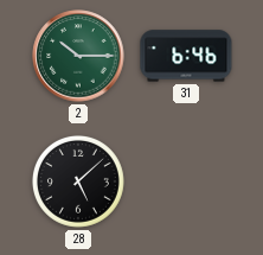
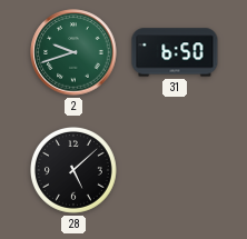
2: 10:15 -> 9:42
31: 6:46 -> 6:50
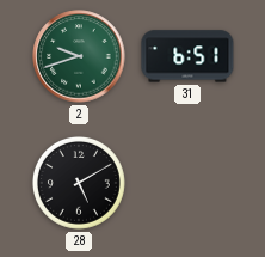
31: 6:50 -> 6:51
28: 5:08 -> 5:10
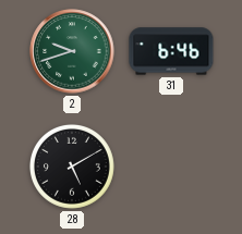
31: 6:51 -> 6:46
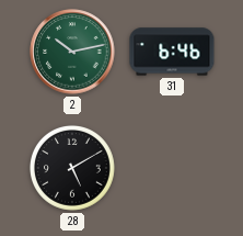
2: 9:42 -> 10:13
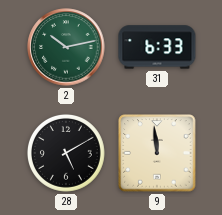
31: 6:46 -> 6:33
9: none -> 11:59
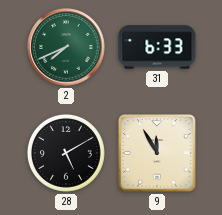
2: 10:13 -> 7:41
9: 11:59 -> 11:55
